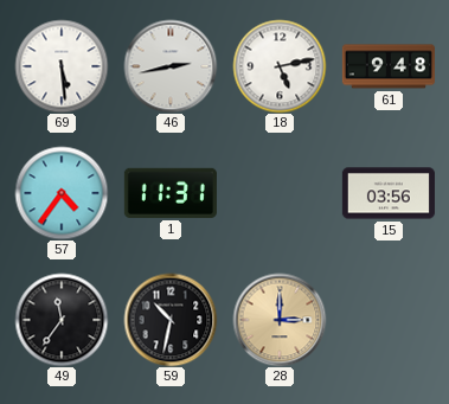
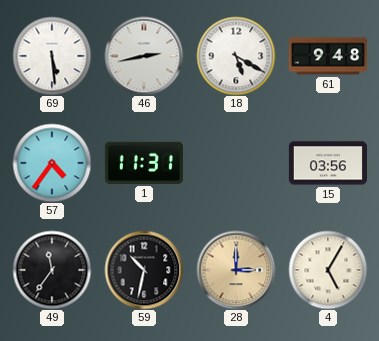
18: 5:13 -> 5:20
4: none -> 5:05
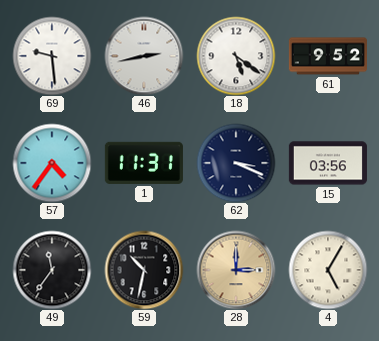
69: 5:29 -> 9:29
18: 5:20 -> 5:21
61: 9:48 -> 9:52
62: none -> 3:19
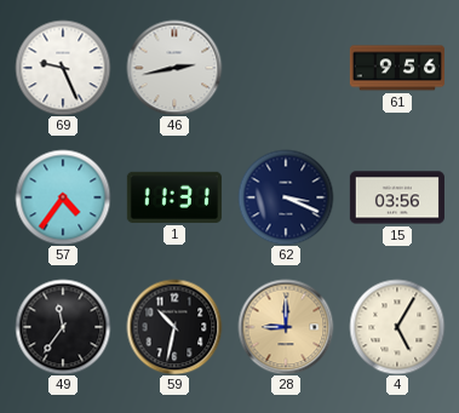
69: 9:29 -> 9:26
18: 5:21 -> none
61: 9:52 -> 9:56
28: 3:00 -> 9:00
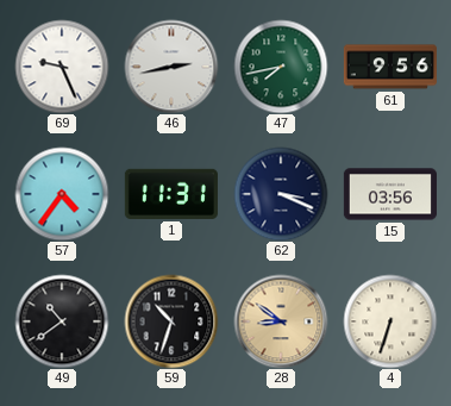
47: none -> 7:43
49: 11:36 -> 10:39
59: 10:32 -> 10:33
28: 9:00 -> 8:51
4: 5:05 -> 6:33
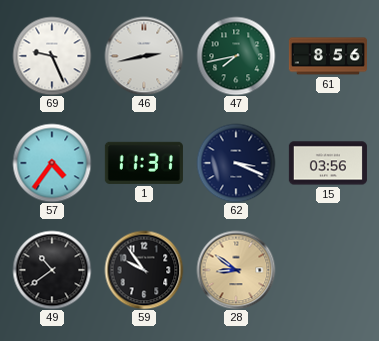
61: 9:56 -> 8:56
59: 10:33 -> 9:54
4: 6:33 -> none
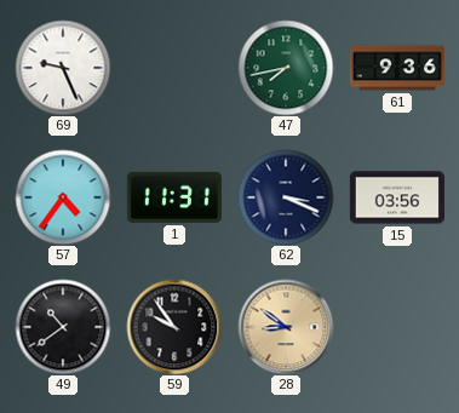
46: 2:43 -> none
61: 8:56 -> 9:36
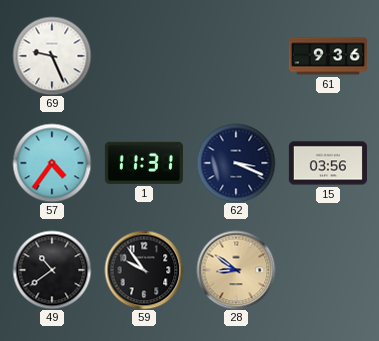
47: 7:43 -> none
